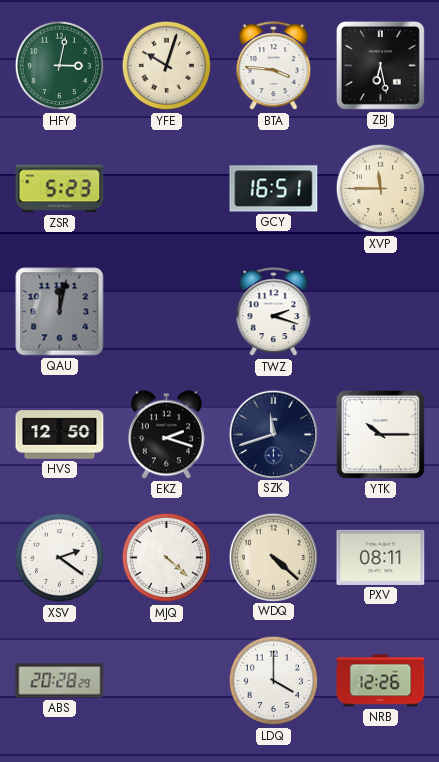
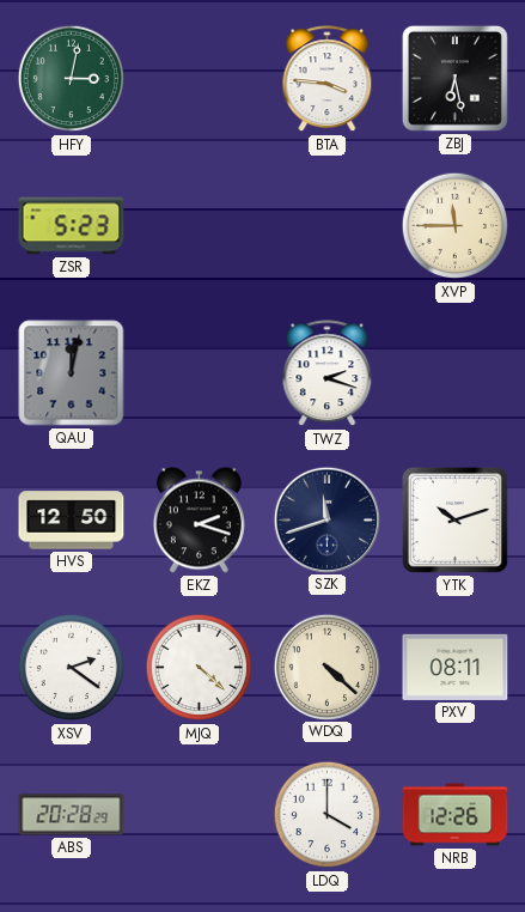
YFE: 10:03 -> none
GCY: 16:51 -> none
YTK: 10:15 -> 10:12
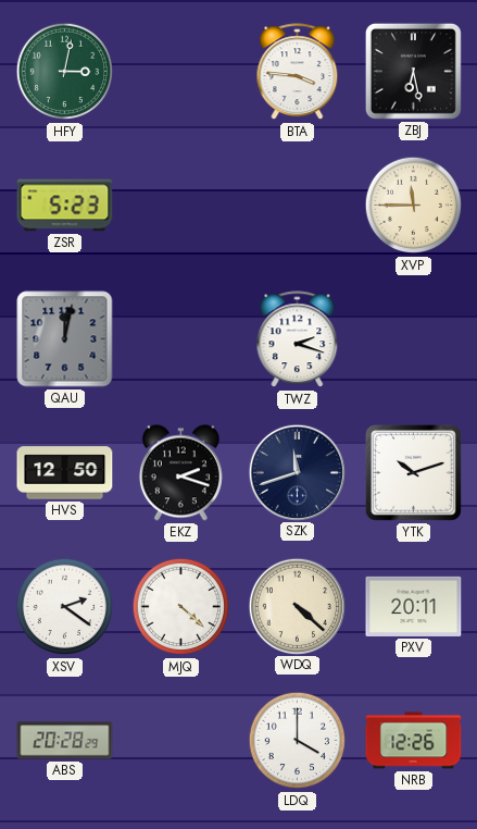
PXV: 08:11 -> 20:11
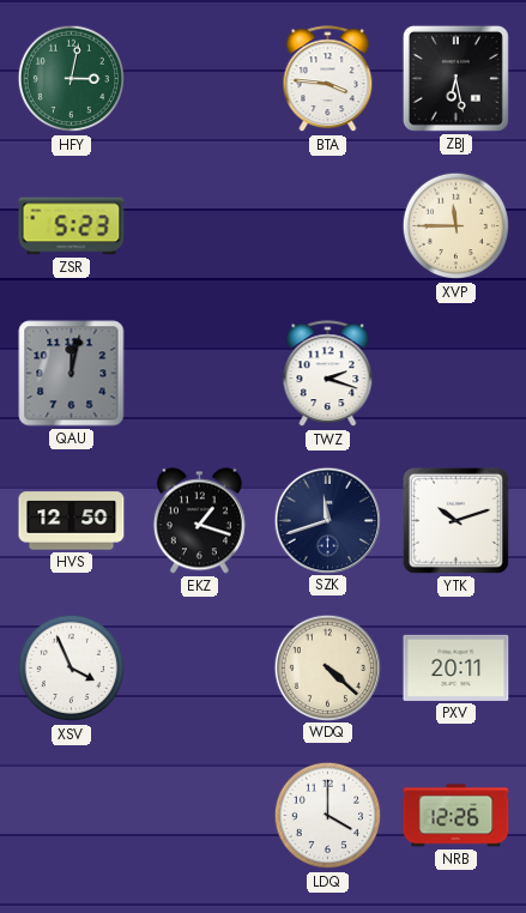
EKZ: 2:18 -> 1:18
XSV: 2:21 -> 3:56
MJQ: 4:22 -> none
ABS: 20:28 -> none
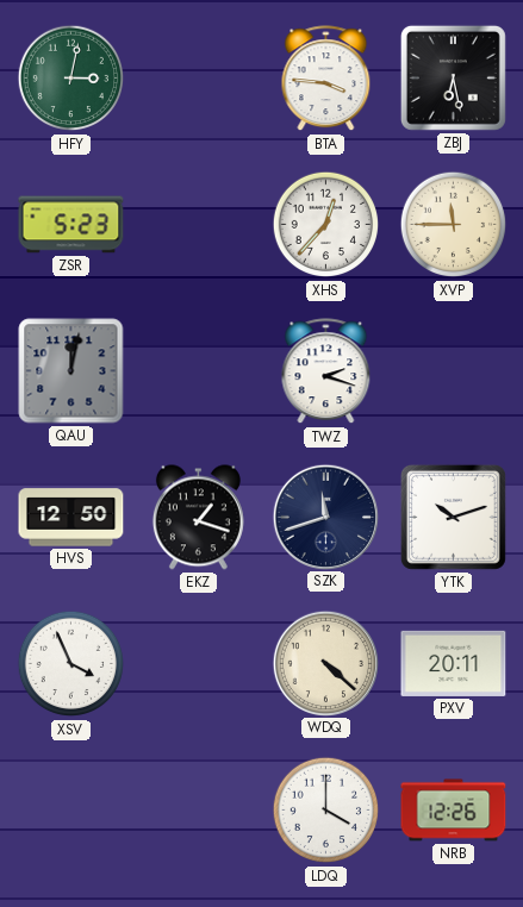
XHS: none -> 12:37
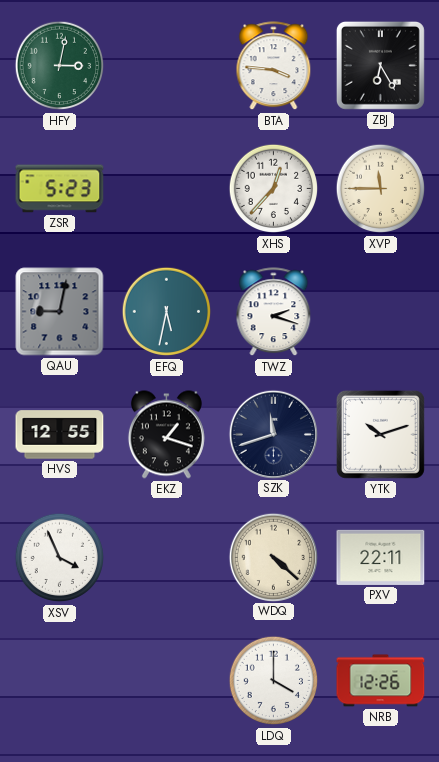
ZBJ: 6:28 -> 6:25
QAU: 12:02 -> 9:02
EFQ: none -> 5:32
HVS: 12:50 -> 12:55
PXV: 20:11 -> 22:11
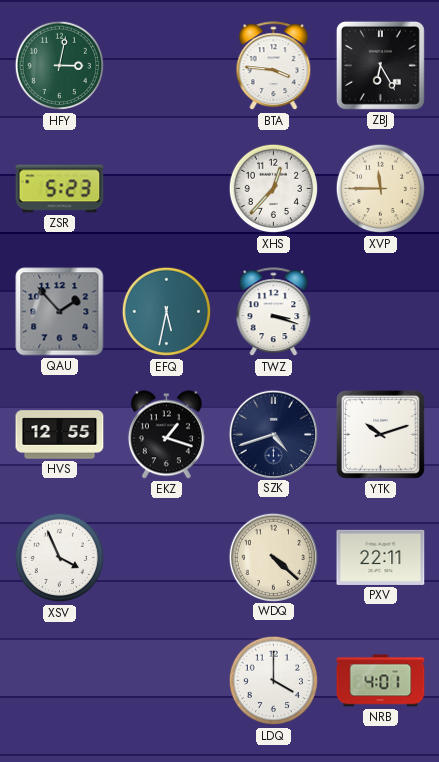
QAU: 9:02 -> 1:53
TWZ: 2:18 -> 3:18
SZK: 11:42 -> 4:42
NRB: 12:26 -> 4:01
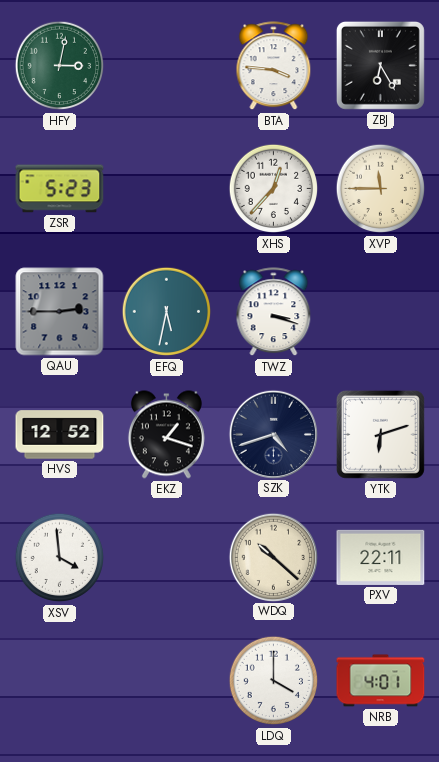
QAU: 1:53 -> 2:45
HVS: 12:55 -> 12:52
YTK: 10:12 -> 6:12
XSV: 3:56 -> 3:59
WDQ: 4:22 -> 10:22
